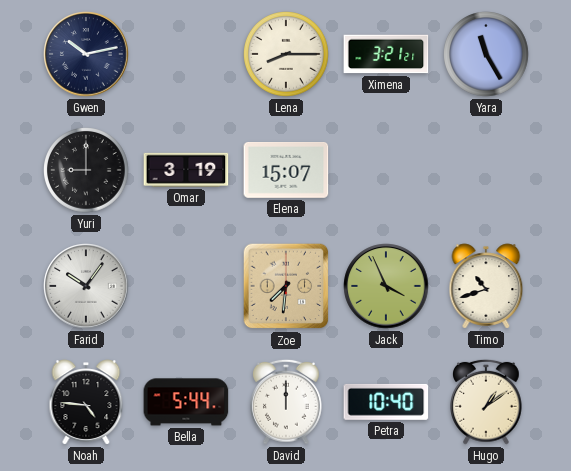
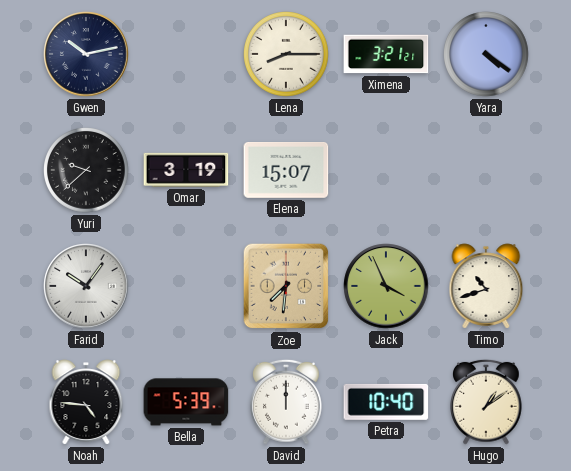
Yara: 11:25 -> 4:21
Yuri: 9:00 -> 9:38
Bella: 5:44 -> 5:39
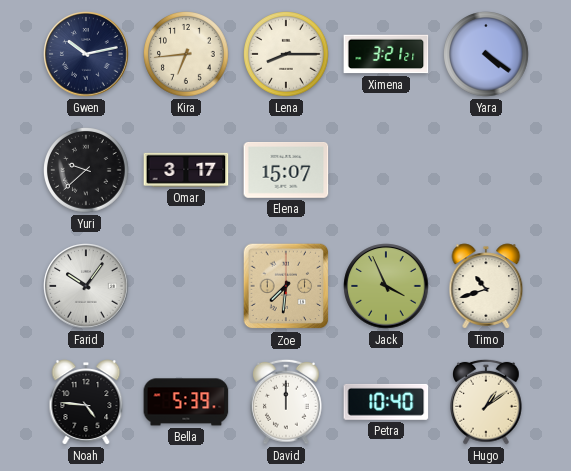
Kira: none -> 6:44
Omar: 3:19 -> 3:17
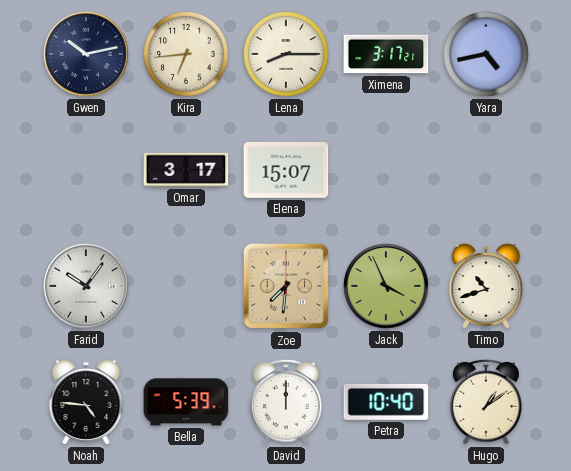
Ximena: 3:21 -> 3:17
Yara: 4:21 -> 4:43
Yuri: 9:38 -> none
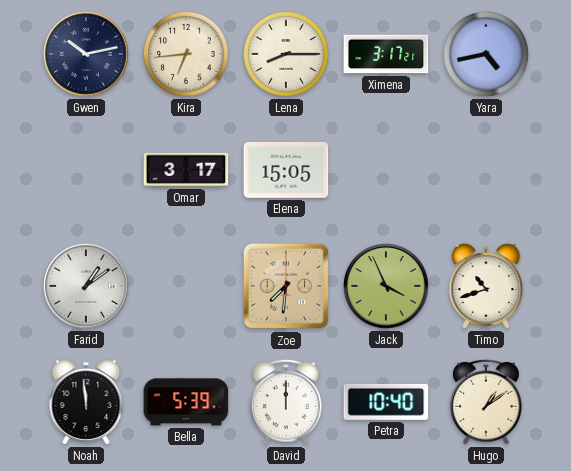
Elena: 15:07 -> 15:05
Farid: 10:06 -> 1:09
Noah: 4:46 -> 11:59
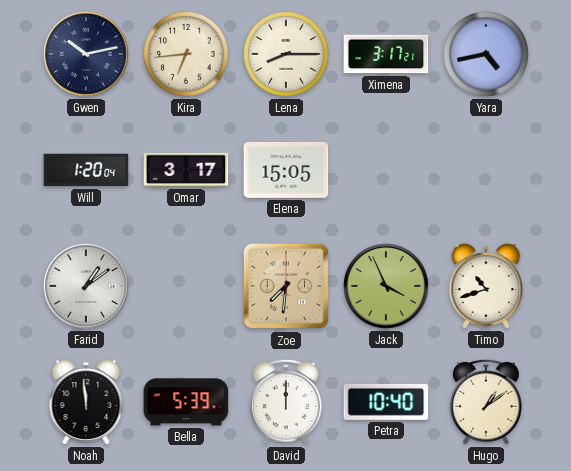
Will: none -> 1:20
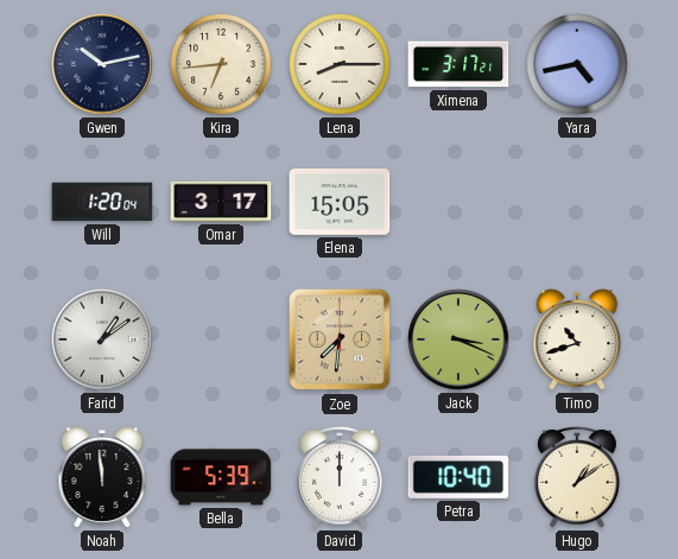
Jack: 3:56 -> 3:19
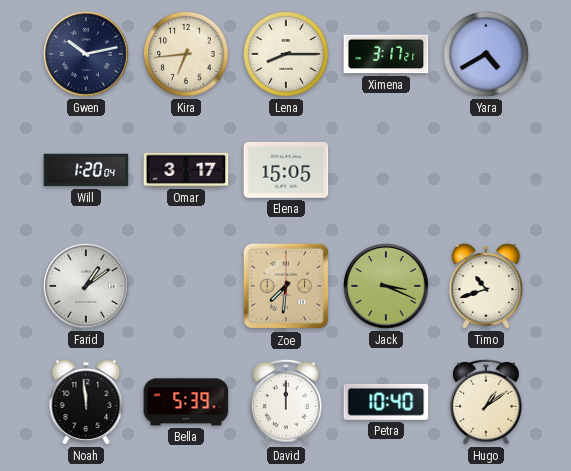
Yara: 4:43 -> 4:40
